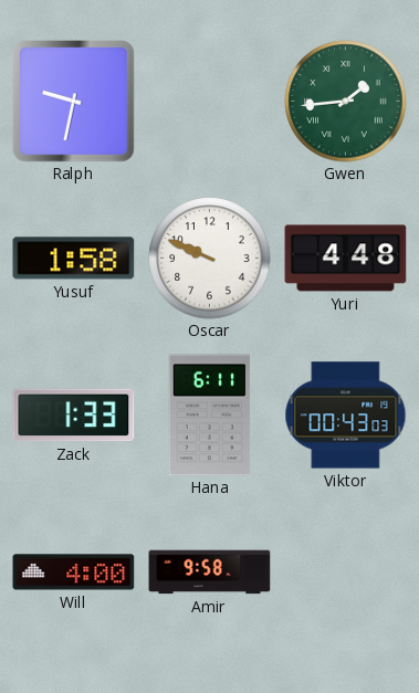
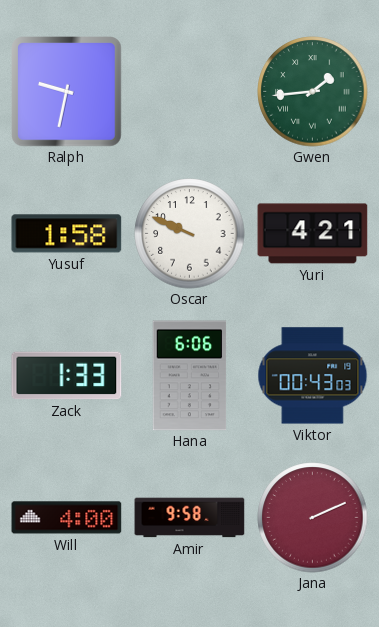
Yuri: 4:48 -> 4:21
Hana: 6:11 -> 6:06
Jana: none -> 2:11
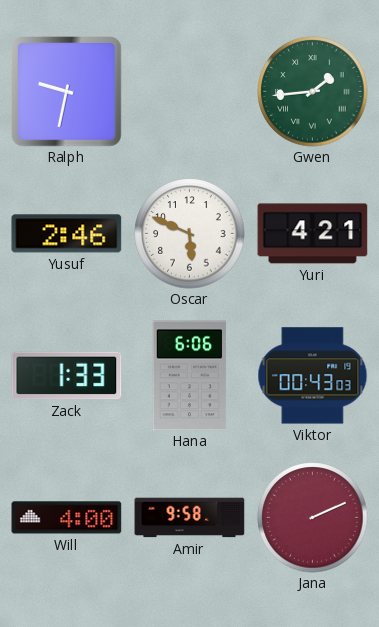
Yusuf: 1:58 -> 2:46
Oscar: 9:49 -> 5:49
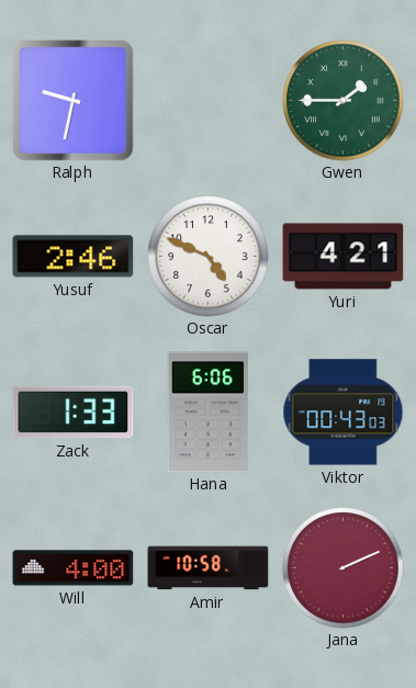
Gwen: 1:44 -> 1:45
Oscar: 5:49 -> 4:49
Amir: 9:58 -> 10:58
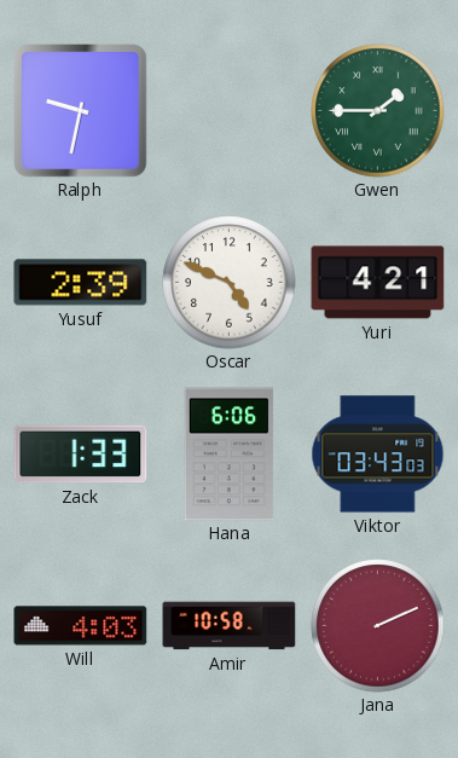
Yusuf: 2:46 -> 2:39
Viktor: 00:43 -> 03:43
Will: 4:00 -> 4:03
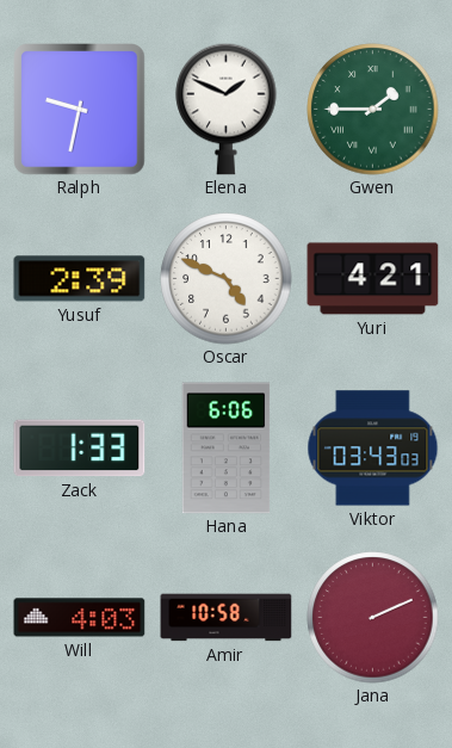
Elena: none -> 1:49
